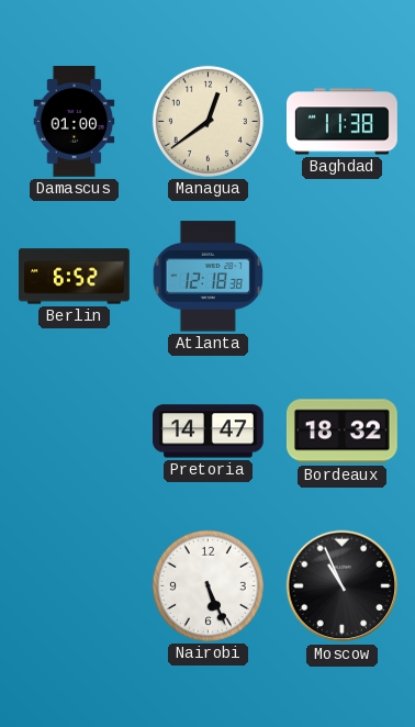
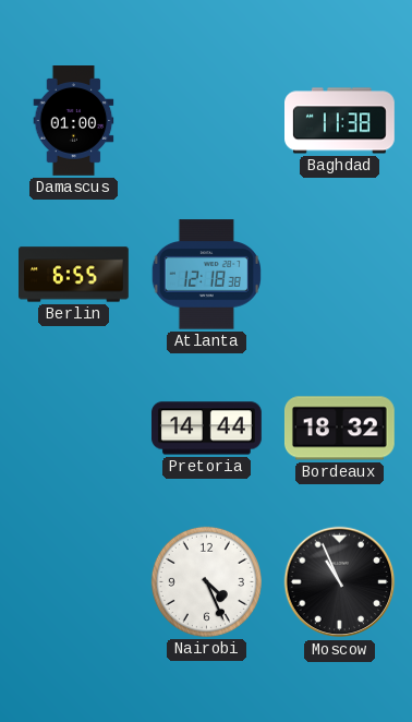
Managua: 12:39 -> none
Berlin: 6:52 -> 6:55
Pretoria: 14:47 -> 14:44
Nairobi: 5:26 -> 4:26
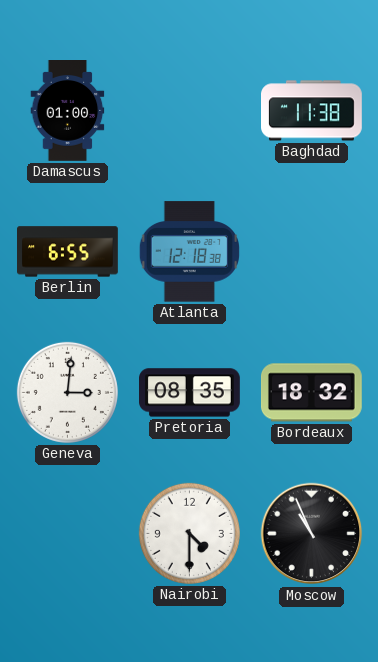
Geneva: none -> 3:01
Pretoria: 14:44 -> 08:35
Nairobi: 4:26 -> 4:30
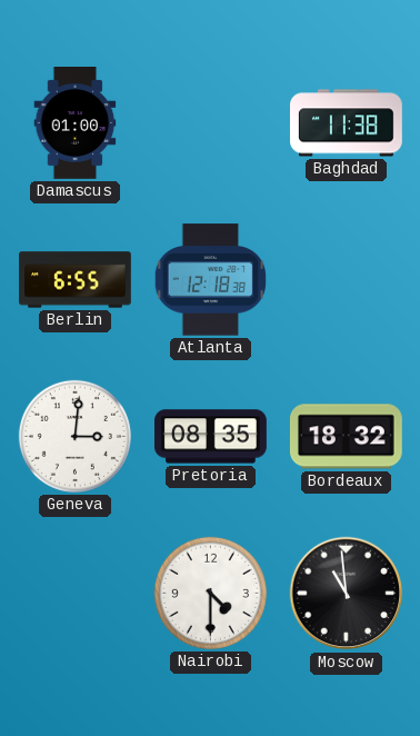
Moscow: 10:56 -> 10:59
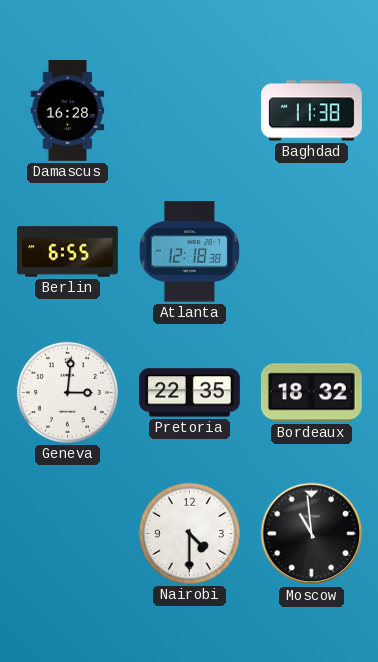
Damascus: 01:00 -> 16:28
Pretoria: 08:35 -> 22:35
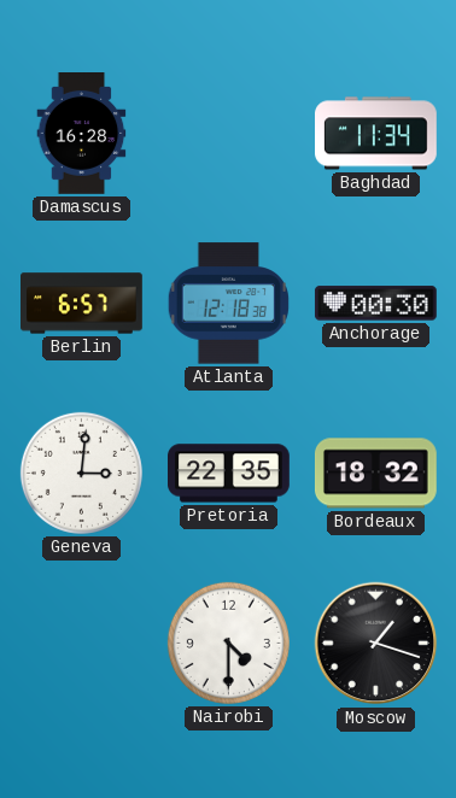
Baghdad: 11:38 -> 11:34
Berlin: 6:55 -> 6:57
Anchorage: none -> 00:30
Moscow: 10:59 -> 1:18
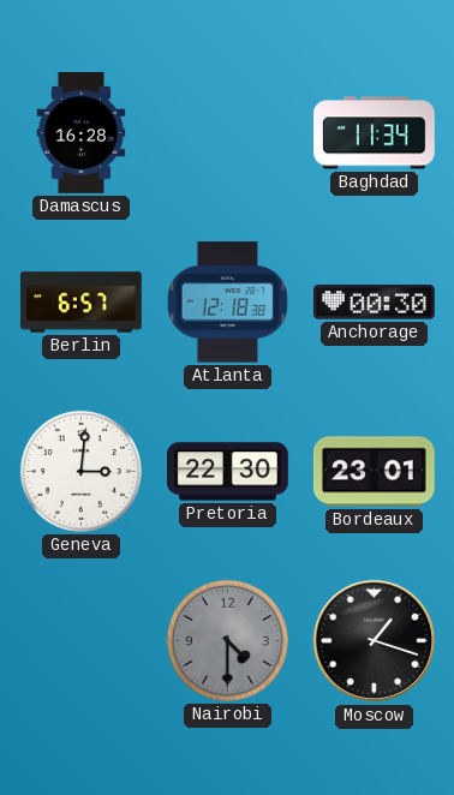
Pretoria: 22:35 -> 22:30
Bordeaux: 18:32 -> 23:01
Nairobi dial: white -> grey
